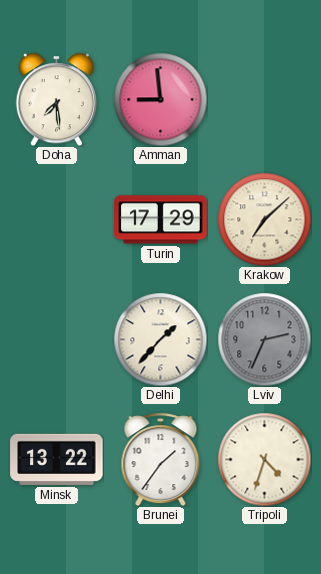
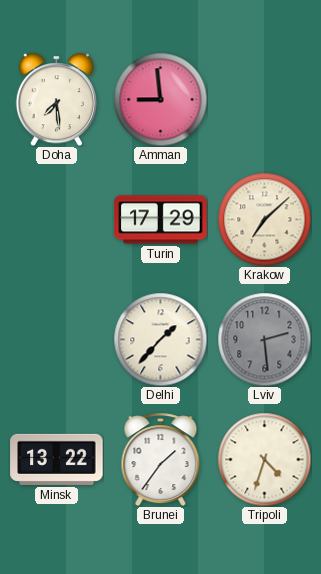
Lviv: 2:34 -> 2:29
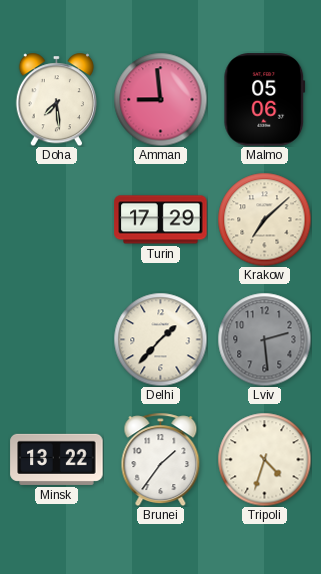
Malmo: none -> 05:06
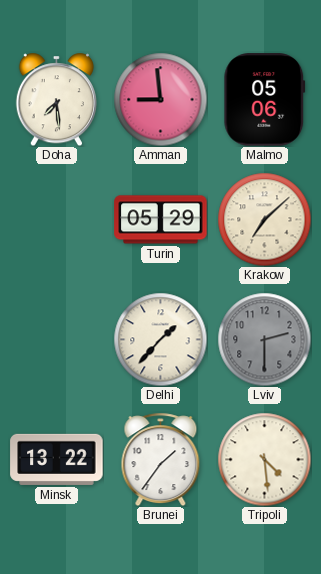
Turin: 17:29 -> 05:29
Lviv: 2:29 -> 2:30
Tripoli: 4:33 -> 4:29
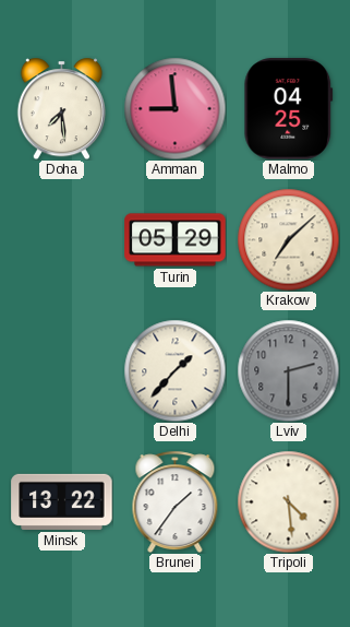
Malmo: 05:06 -> 04:25
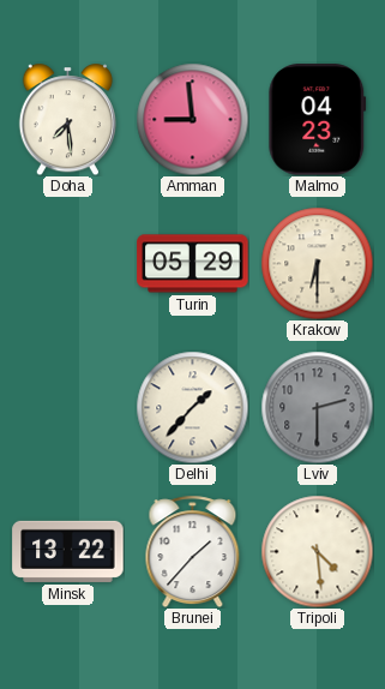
Malmo: 04:25 -> 04:23
Krakow: 7:08 -> 6:30
Brunei: 1:36 -> 1:37
